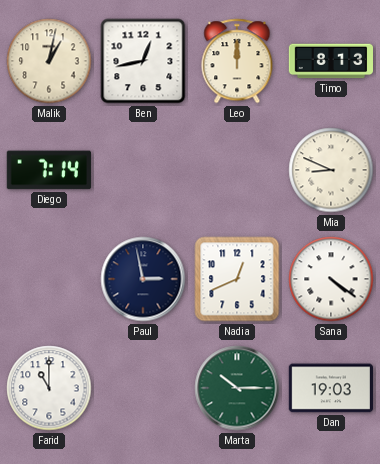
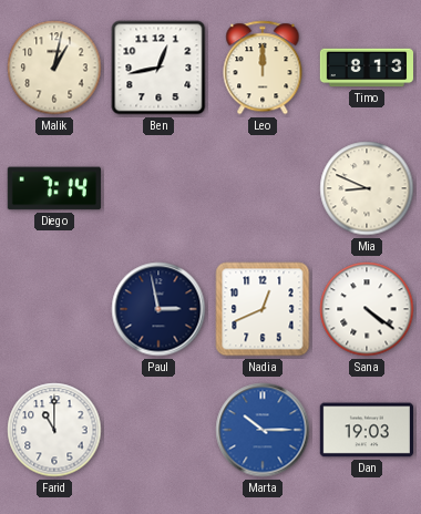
Marta dial: green -> blue
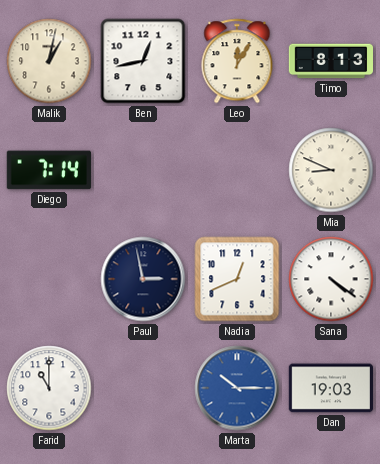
Leo: 12:00 -> 12:05
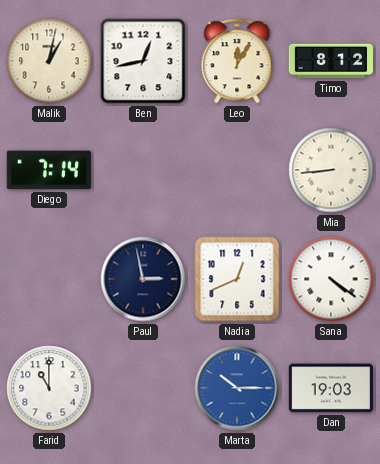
Timo: 8:13 -> 8:12
Mia: 8:49 -> 8:44
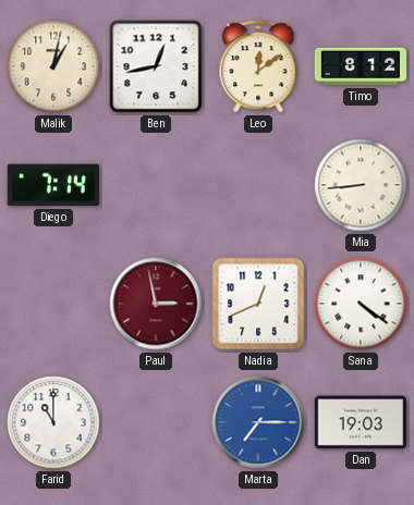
Leo: 12:05 -> 12:09
Paul dial: navy -> burgundy
Marta: 10:15 -> 7:15
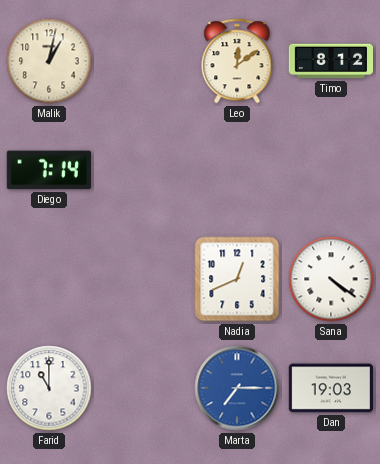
Ben: 12:43 -> none
Mia: 8:44 -> none
Paul: 2:58 -> none
